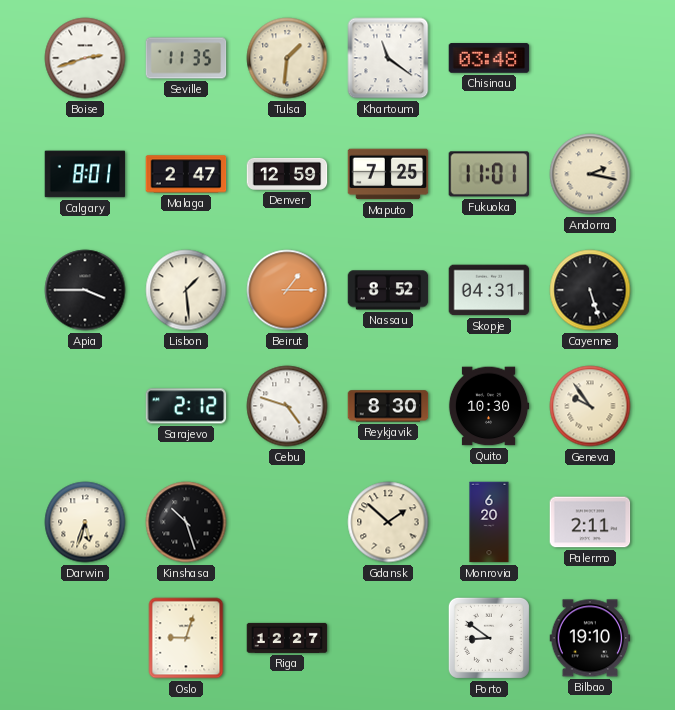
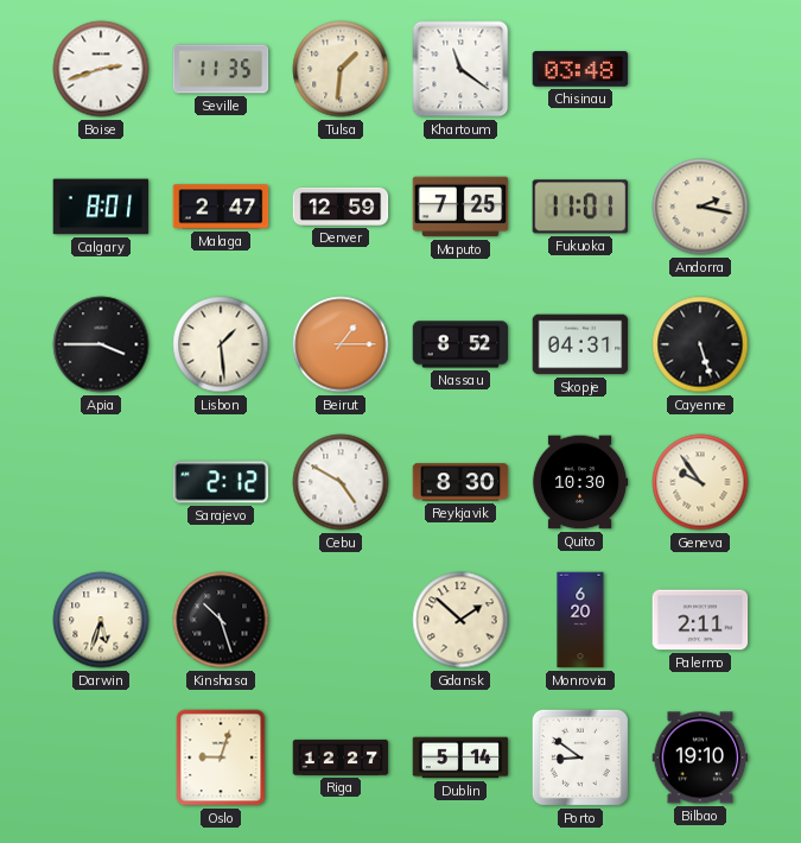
Cebu: 4:48 -> 4:50
Dublin: none -> 5:14
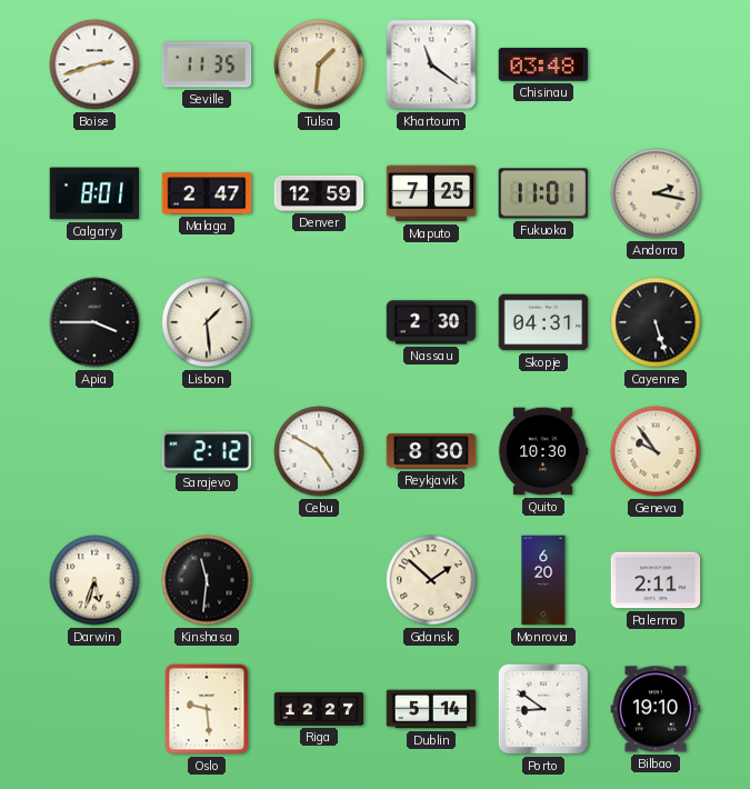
Beirut: 1:15 -> none
Nassau: 8:52 -> 2:30
Kinshasa: 10:27 -> 11:31
Oslo: 9:03 -> 9:29
